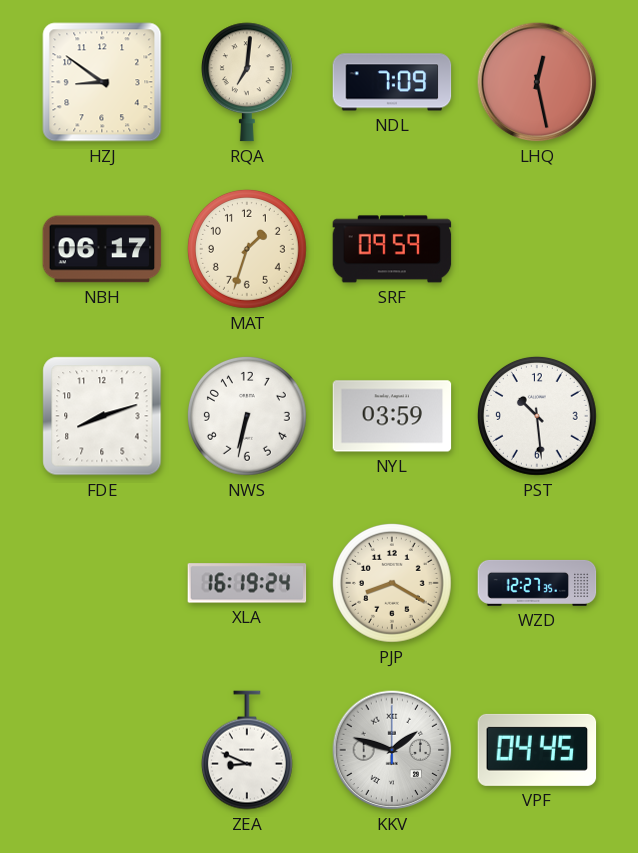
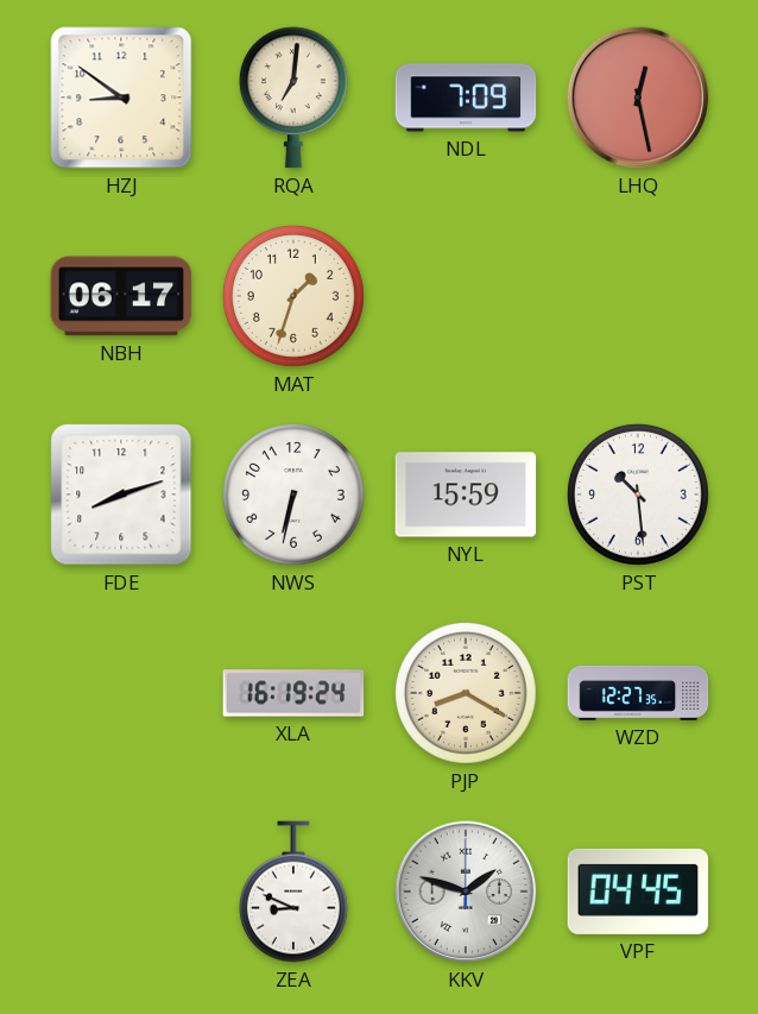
SRF: 09:59 -> none
NYL: 03:59 -> 15:59
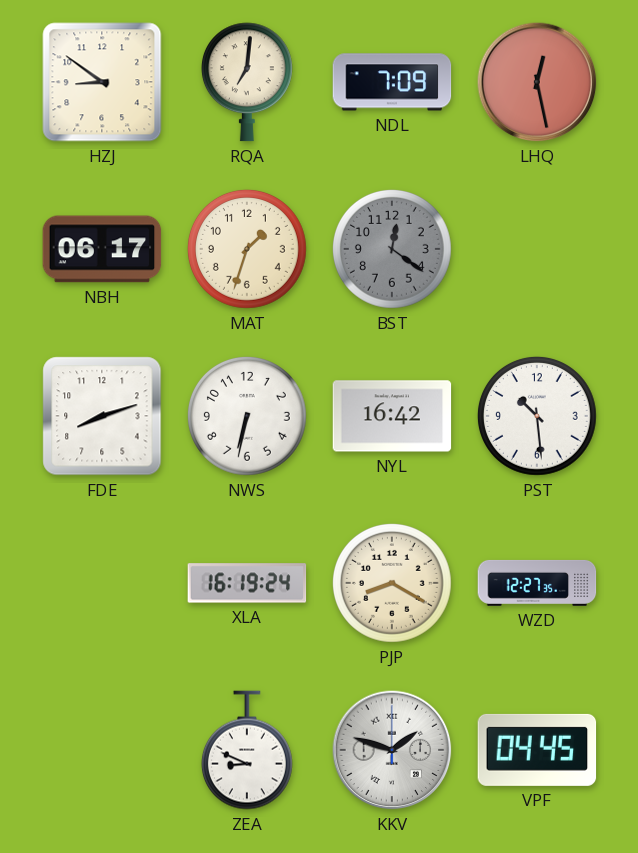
BST: none -> 12:21
NYL: 15:59 -> 16:42
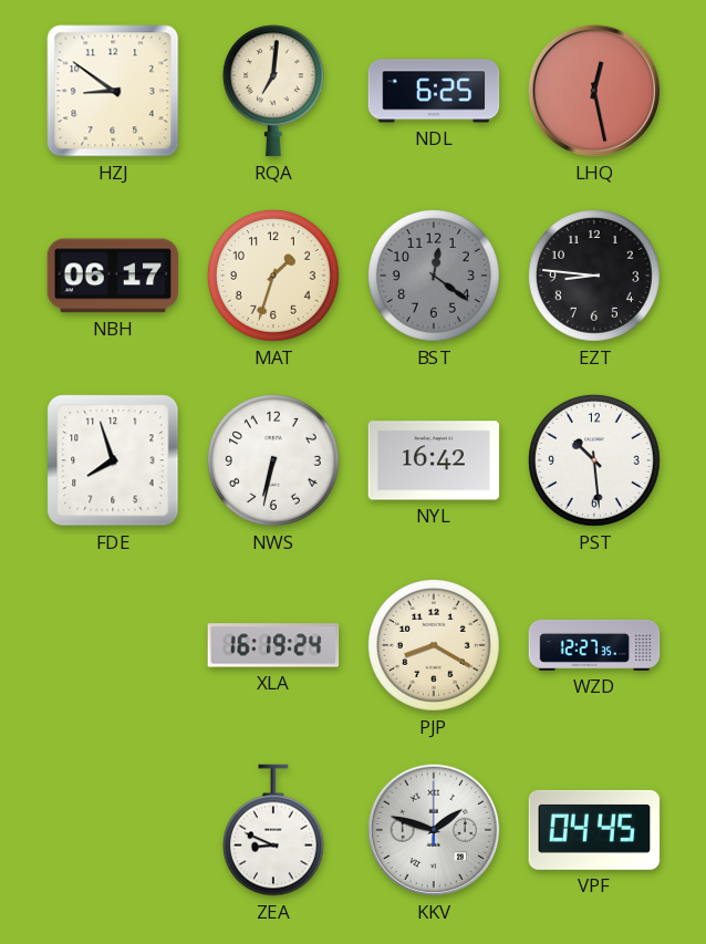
NDL: 7:09 -> 6:25
EZT: none -> 8:46
FDE: 8:12 -> 7:57
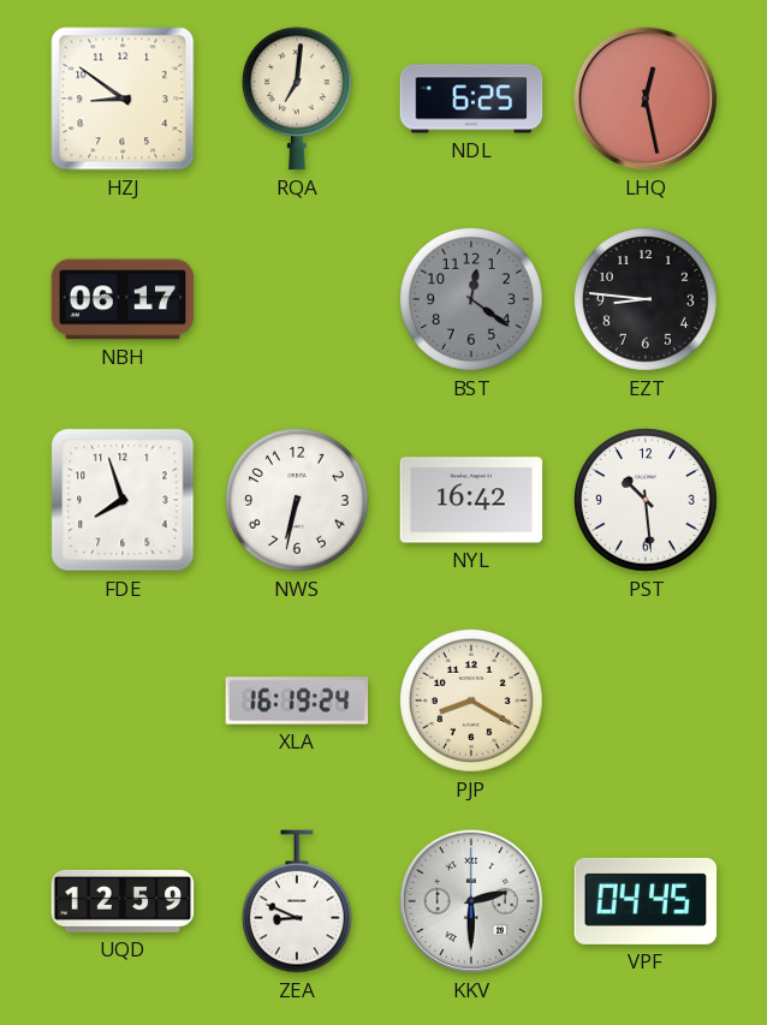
MAT: 1:33 -> none
WZD: 12:27 -> none
UQD: none -> 12:59
KKV: 1:48 -> 2:30
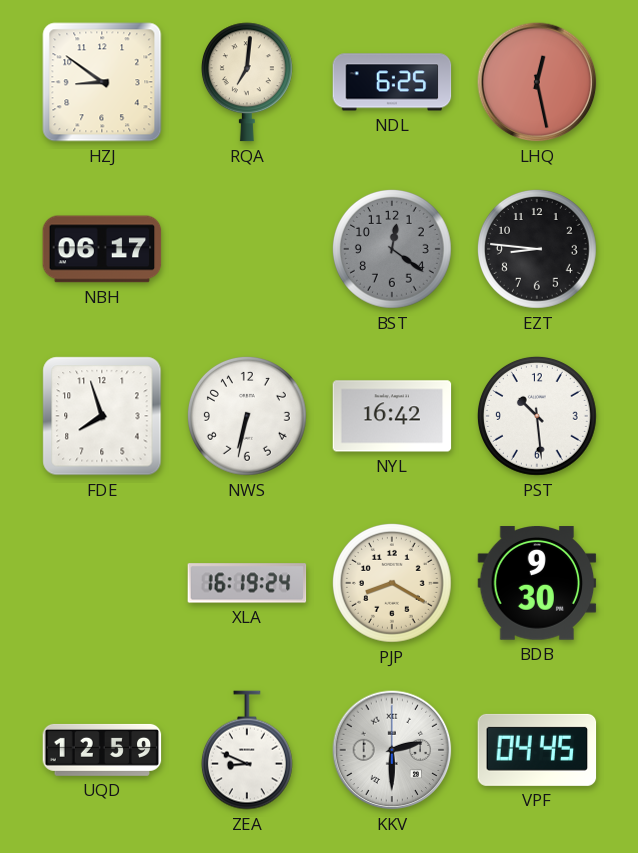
BDB: none -> 9:30
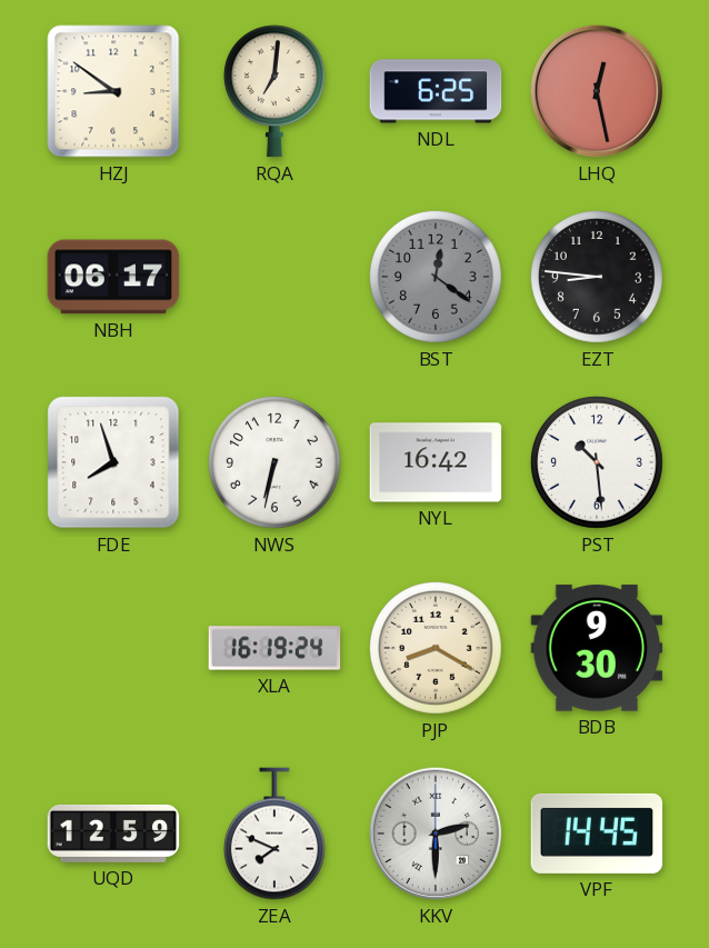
ZEA: 8:49 -> 7:49
VPF: 04:45 -> 14:45
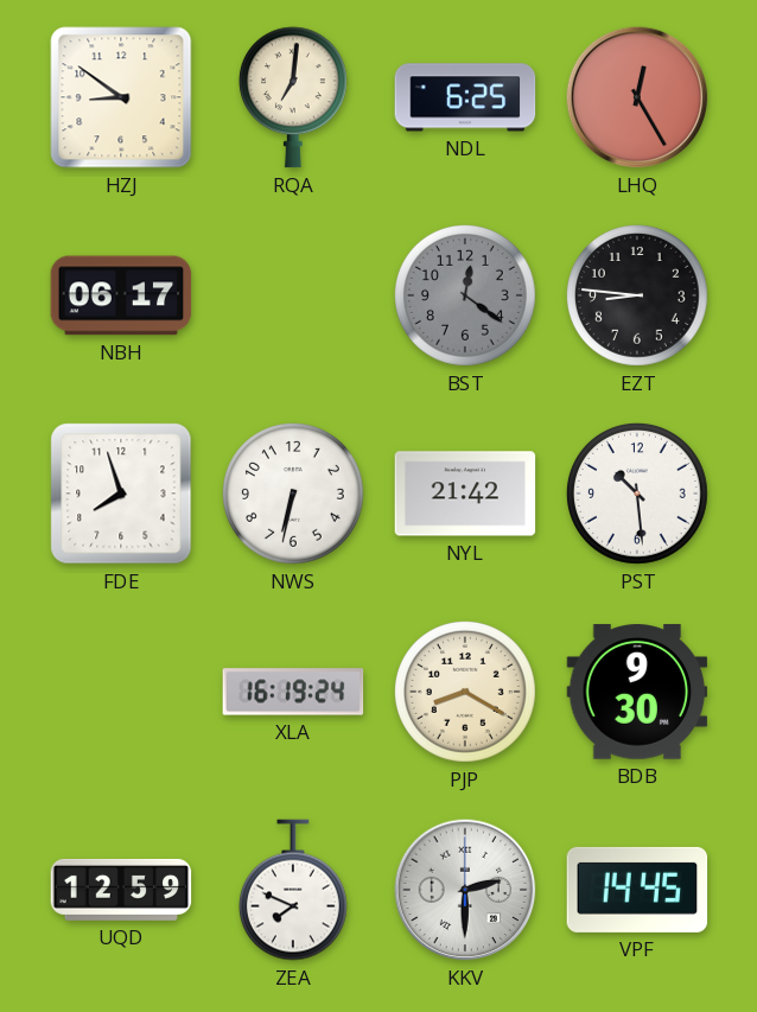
LHQ: 12:28 -> 12:25
NYL: 16:42 -> 21:42
